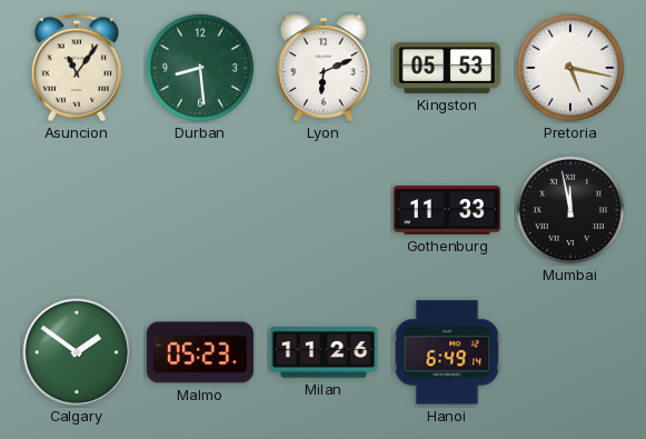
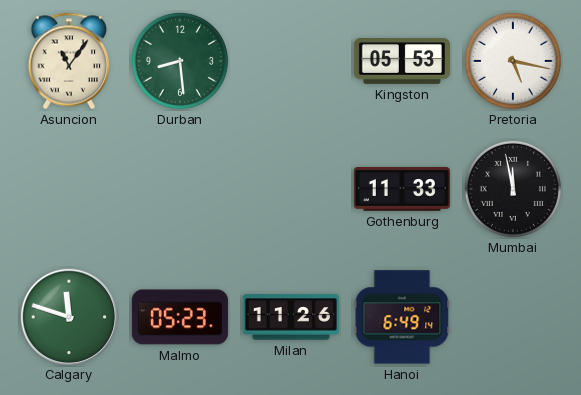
Lyon: 6:11 -> none
Calgary: 1:51 -> 11:48
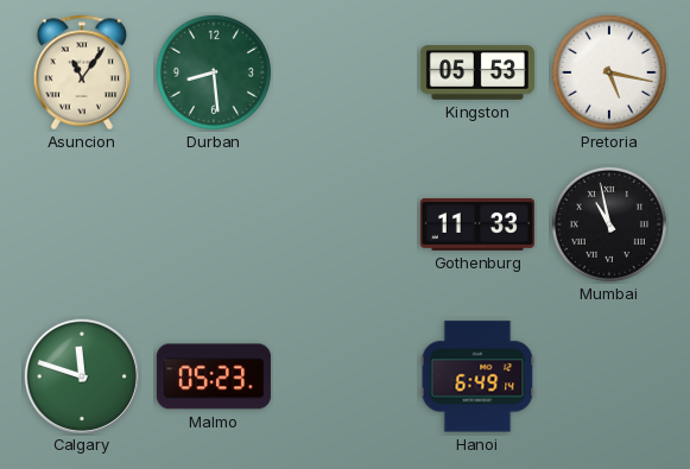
Mumbai: 11:58 -> 10:58
Milan: 11:26 -> none
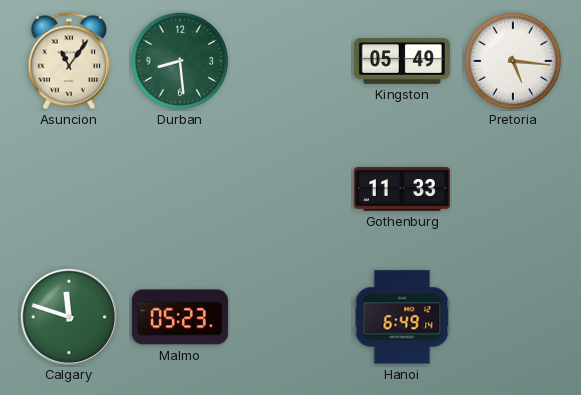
Kingston: 05:53 -> 05:49
Pretoria: 5:17 -> 5:16
Mumbai: 10:58 -> none
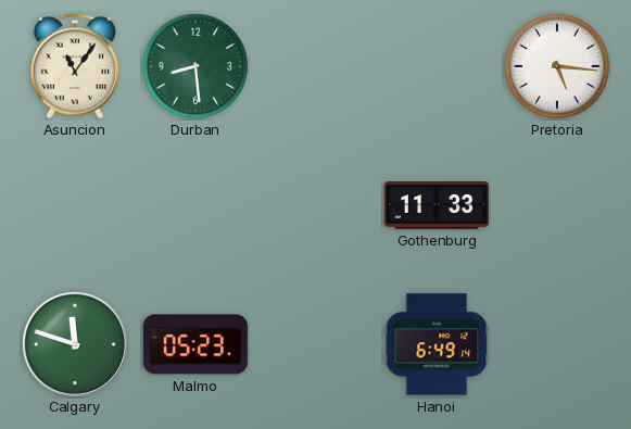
Kingston: 05:49 -> none
